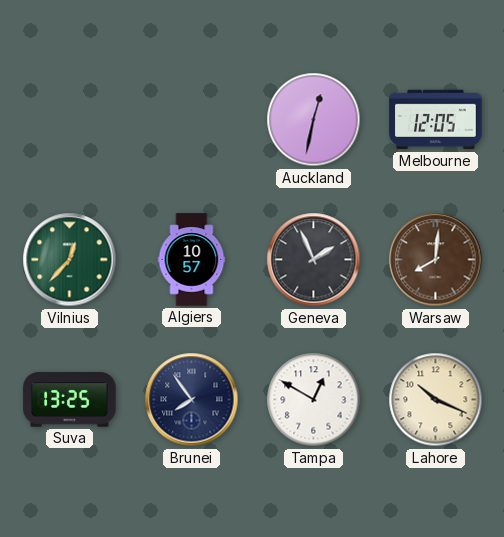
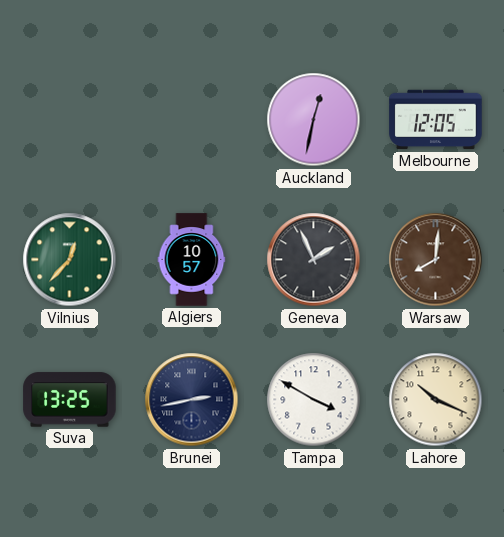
Brunei: 7:54 -> 2:43
Tampa: 12:50 -> 3:50
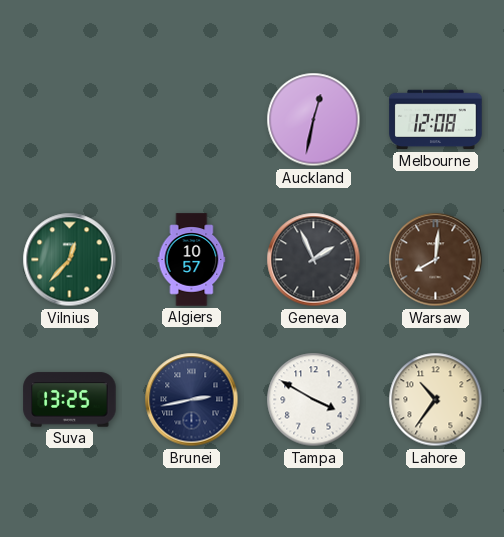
Melbourne: 12:05 -> 12:08
Lahore: 10:19 -> 10:36
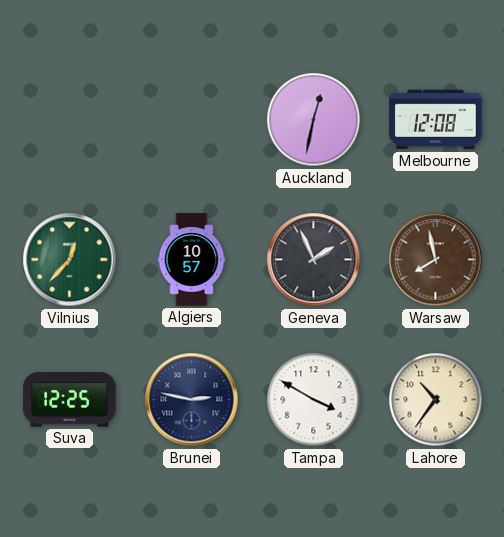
Warsaw: 8:01 -> 7:58
Suva: 13:25 -> 12:25
Brunei: 2:43 -> 2:47
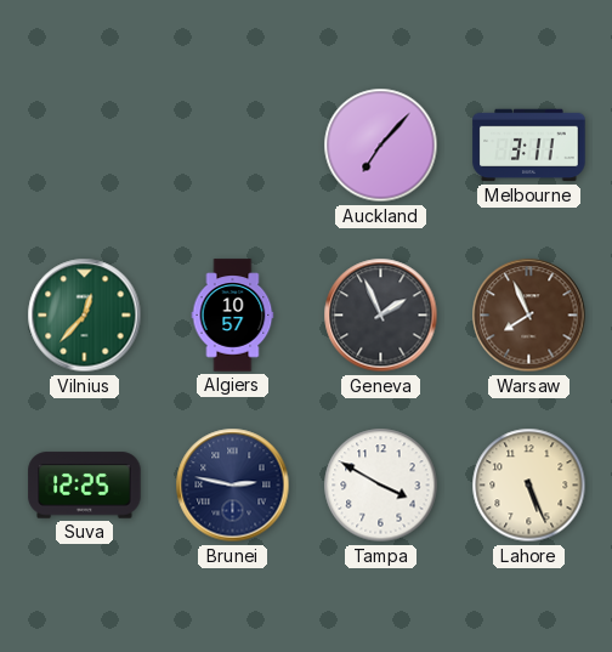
Auckland: 12:32 -> 7:07
Melbourne: 12:08 -> 3:11
Warsaw: 7:58 -> 7:56
Lahore: 10:36 -> 5:26
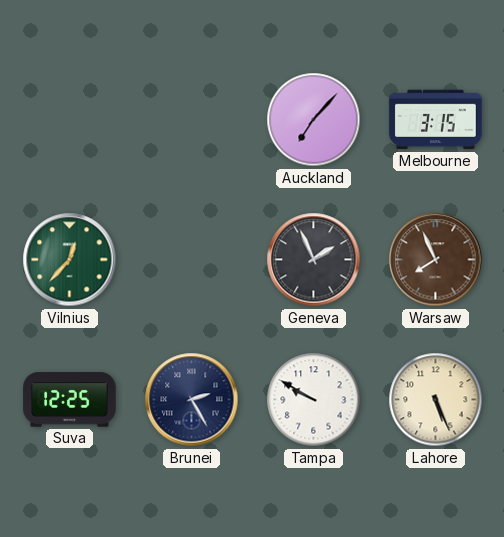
Melbourne: 3:11 -> 3:15
Algiers: 10:57 -> none
Brunei: 2:47 -> 2:25
Tampa: 3:50 -> 9:50
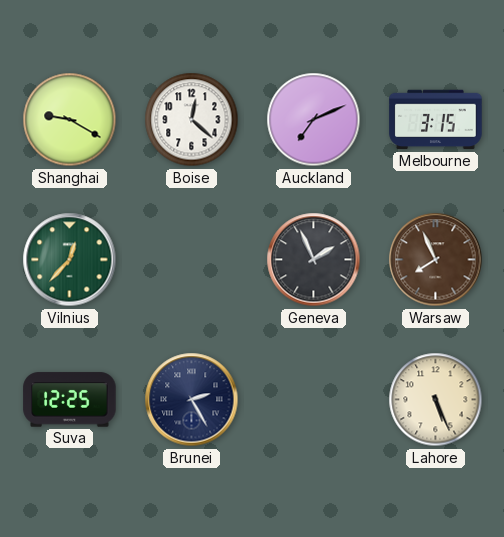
Shanghai: none -> 9:20
Boise: none -> 12:22
Auckland: 7:07 -> 7:11
Tampa: 9:50 -> none
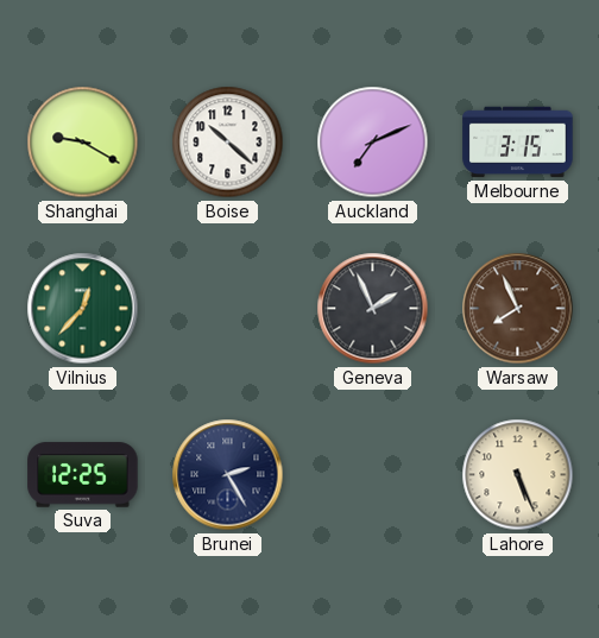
Boise: 12:22 -> 10:22
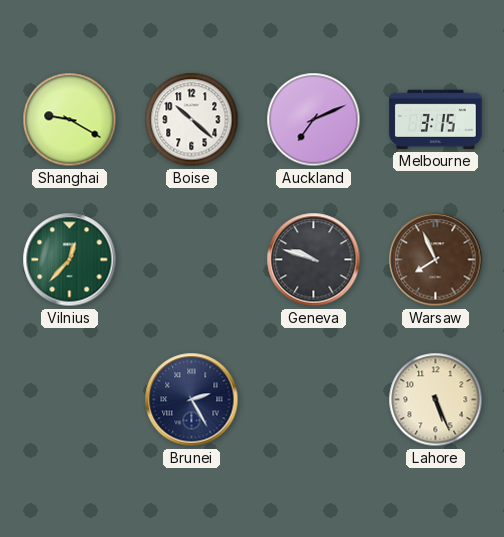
Geneva: 1:56 -> 9:48
Suva: 12:25 -> none
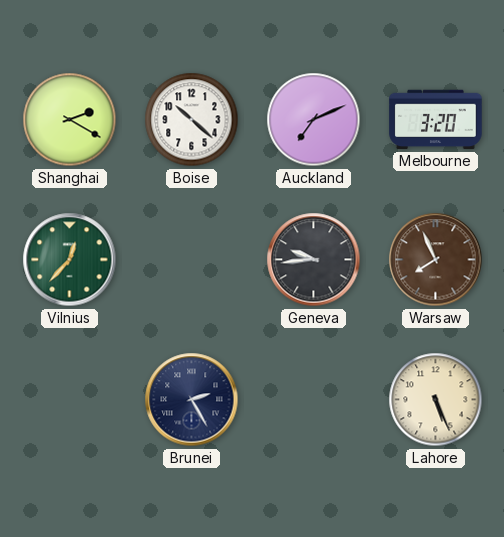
Shanghai: 9:20 -> 2:20
Melbourne: 3:15 -> 3:20
Geneva: 9:48 -> 9:44
